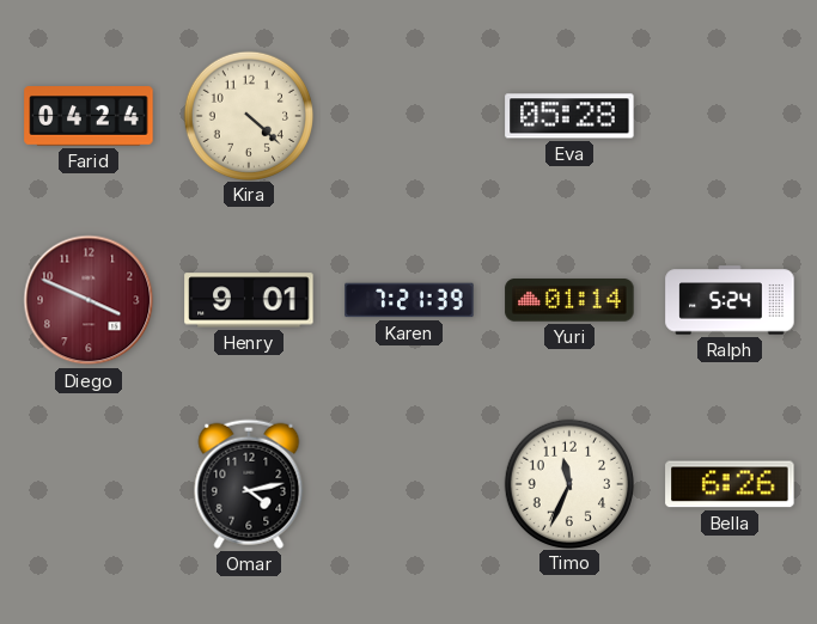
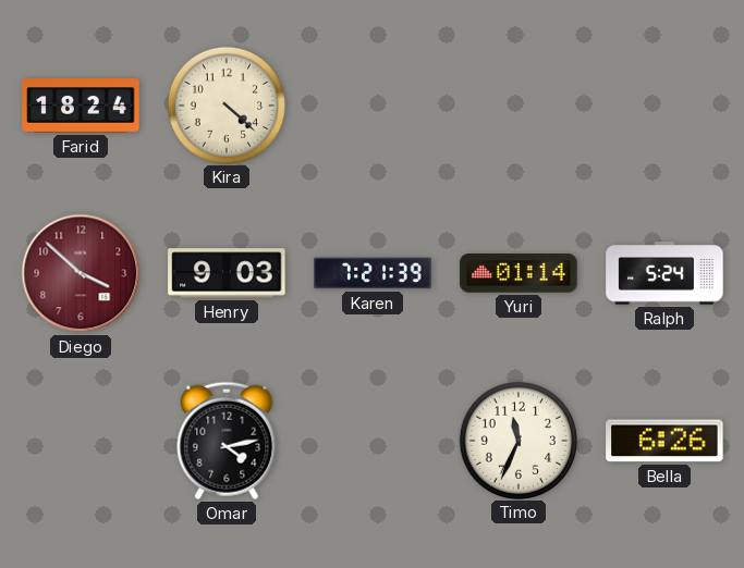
Farid: 04:24 -> 18:24
Eva: 05:28 -> none
Diego: 3:49 -> 3:52
Henry: 9:01 -> 9:03
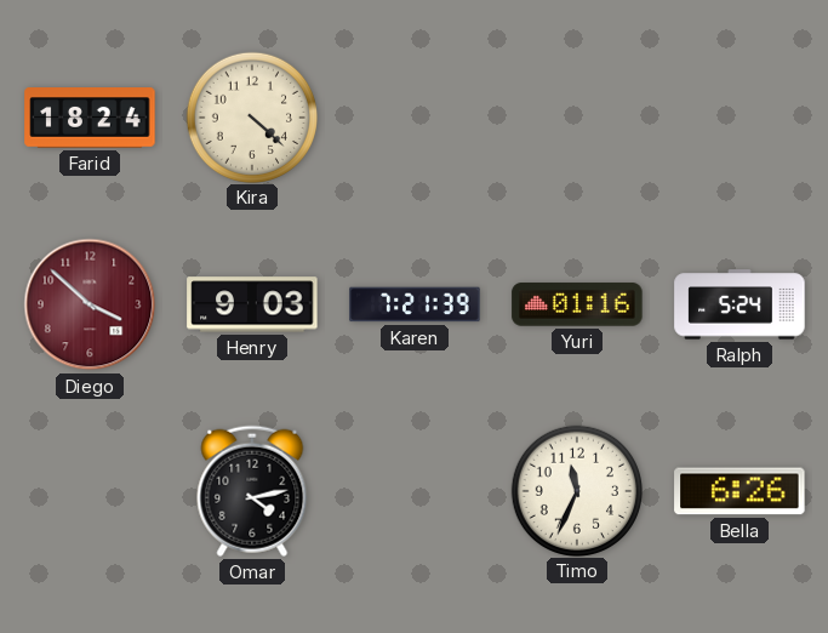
Yuri: 01:14 -> 01:16
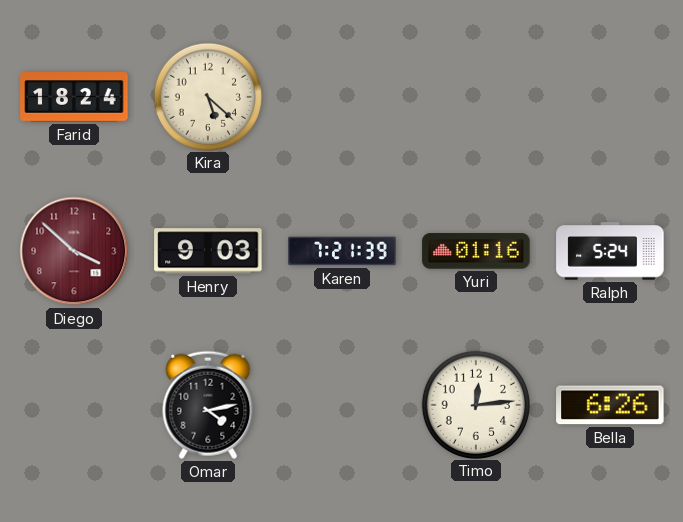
Kira: 4:22 -> 5:22
Timo: 11:34 -> 12:14
